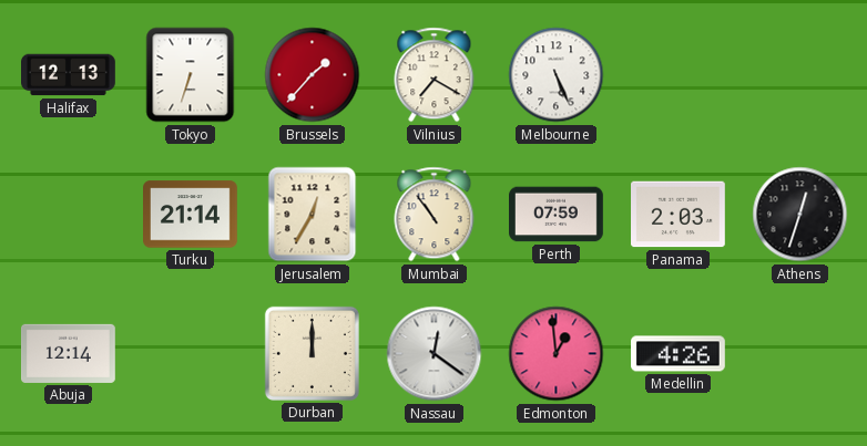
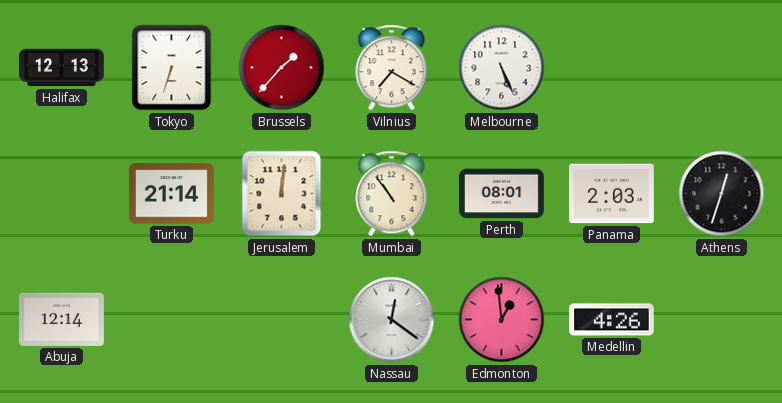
Jerusalem: 12:35 -> 12:01
Perth: 07:59 -> 08:01
Durban: 12:00 -> none
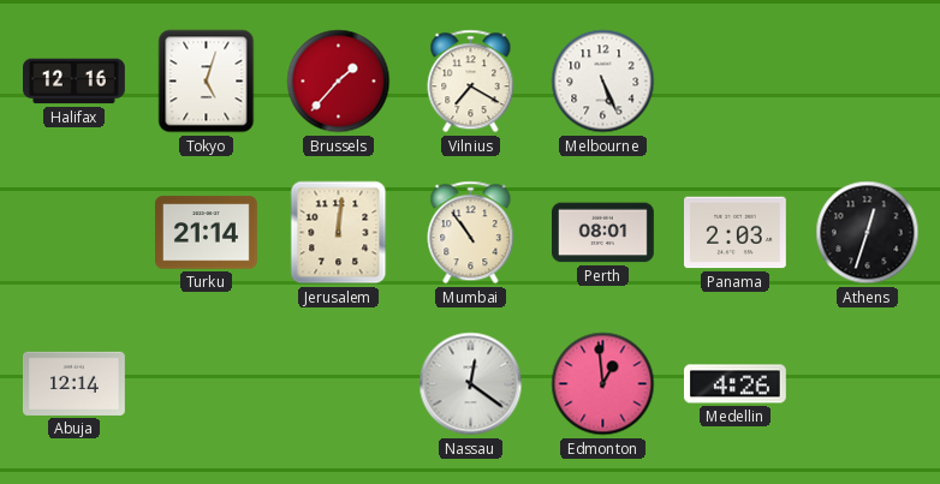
Halifax: 12:13 -> 12:16
Tokyo: 6:33 -> 5:03
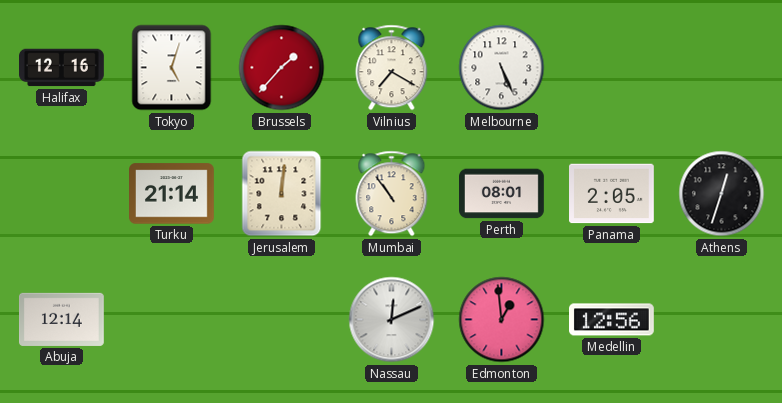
Panama: 2:03 -> 2:05
Nassau: 12:21 -> 12:11
Medellin: 4:26 -> 12:56
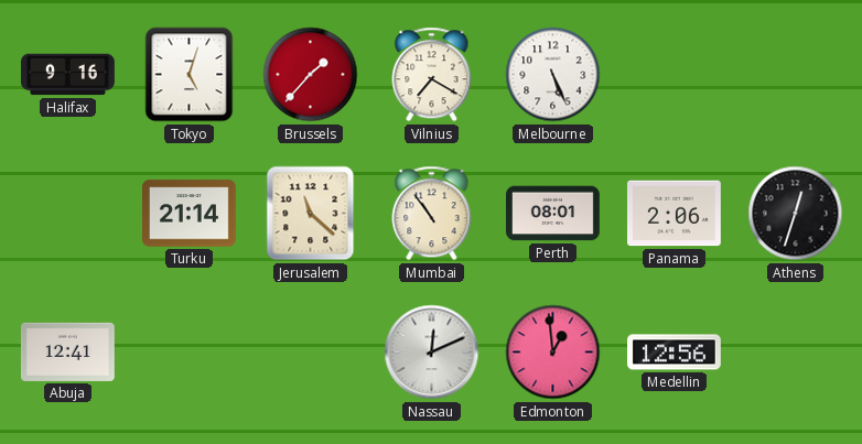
Halifax: 12:16 -> 9:16
Jerusalem: 12:01 -> 11:22
Panama: 2:05 -> 2:06
Abuja: 12:14 -> 12:41
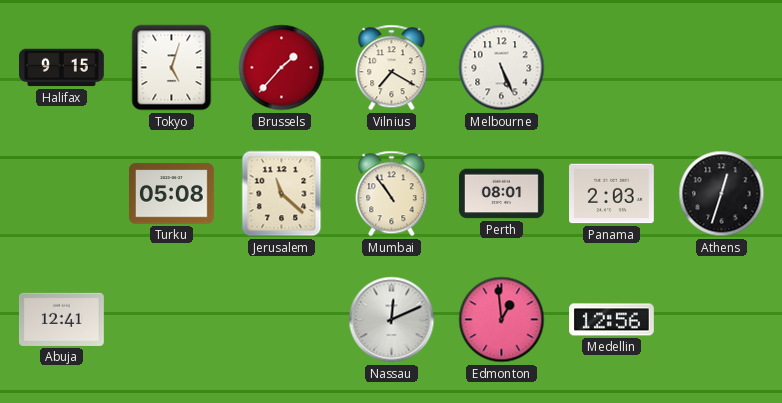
Halifax: 9:16 -> 9:15
Turku: 21:14 -> 05:08
Panama: 2:06 -> 2:03
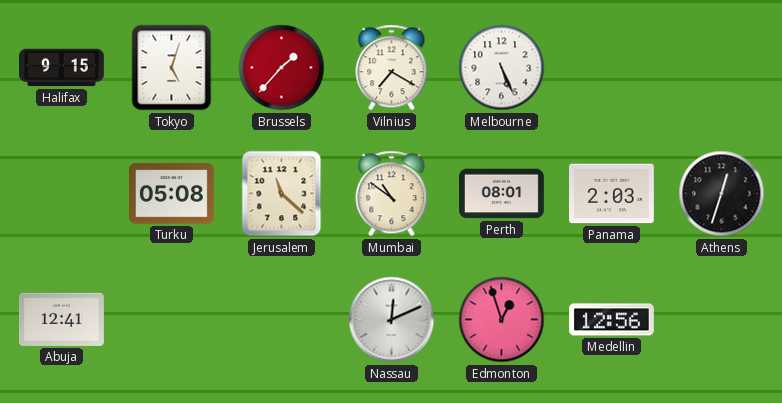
Mumbai: 10:54 -> 10:51
Edmonton: 12:59 -> 12:57
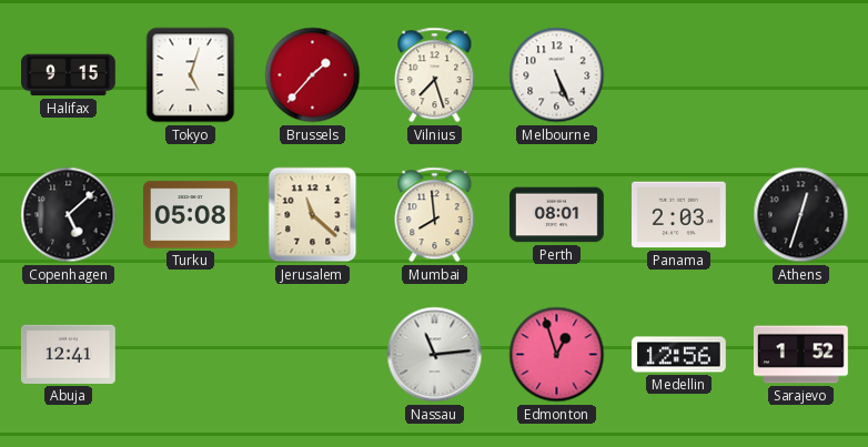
Vilnius: 7:20 -> 7:27
Copenhagen: none -> 5:08
Mumbai: 10:51 -> 7:59
Nassau: 12:11 -> 11:14
Sarajevo: none -> 1:52
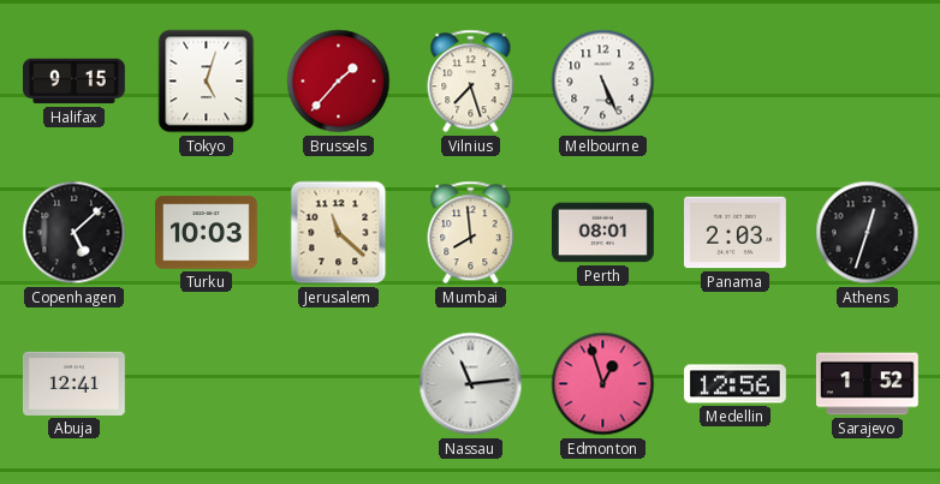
Turku: 05:08 -> 10:03
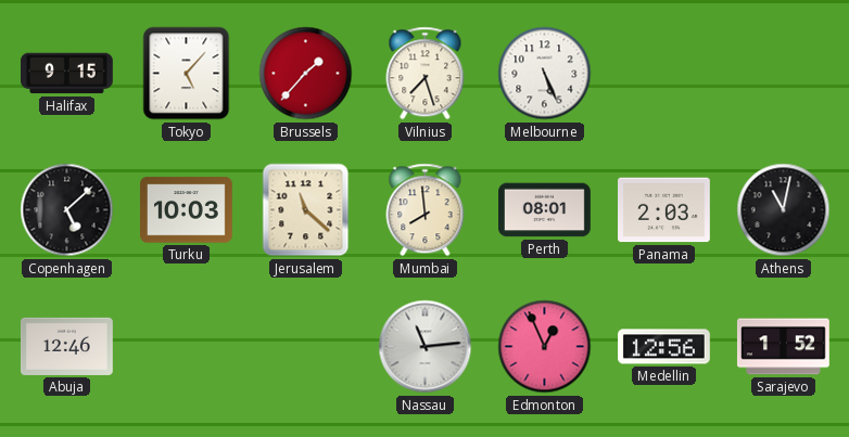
Tokyo: 5:03 -> 5:07
Athens: 12:33 -> 11:02
Abuja: 12:41 -> 12:46
Edmonton: 12:57 -> 12:56
